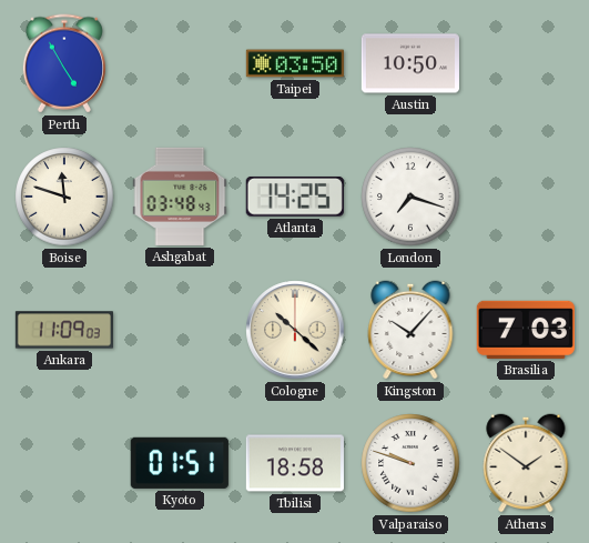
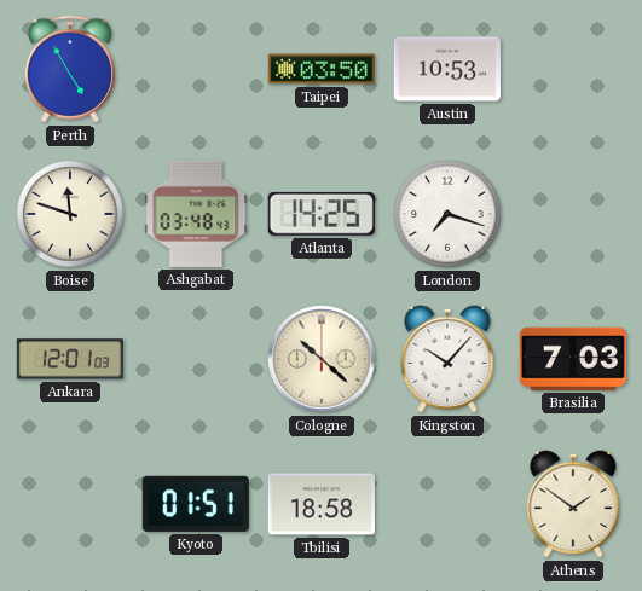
Austin: 10:50 -> 10:53
Ankara: 11:09 -> 12:01
Valparaiso: 9:48 -> none
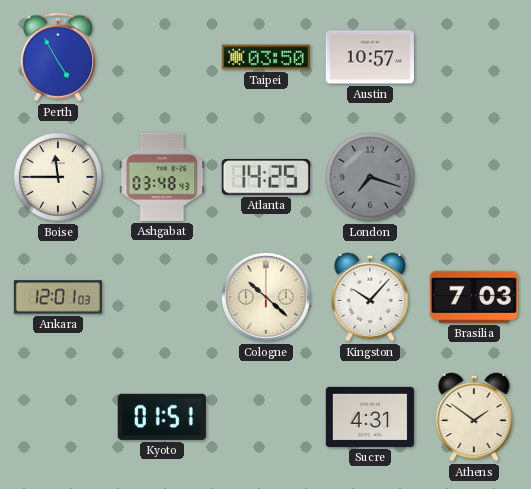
Austin: 10:53 -> 10:57
Boise: 11:48 -> 11:45
London dial: white -> grey
Tbilisi: 18:58 -> none
Sucre: none -> 4:31
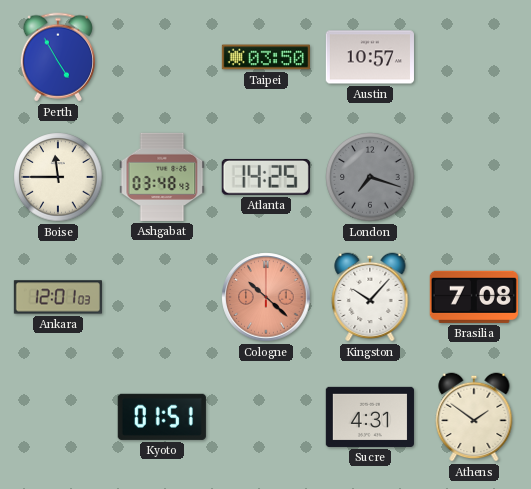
Cologne dial: cream -> salmon
Brasilia: 7:03 -> 7:08
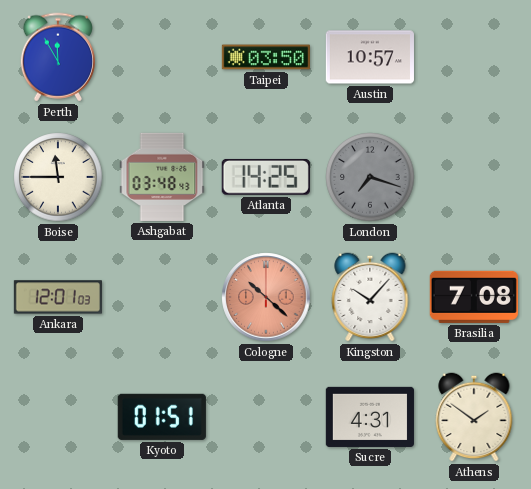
Perth: 4:55 -> 11:55
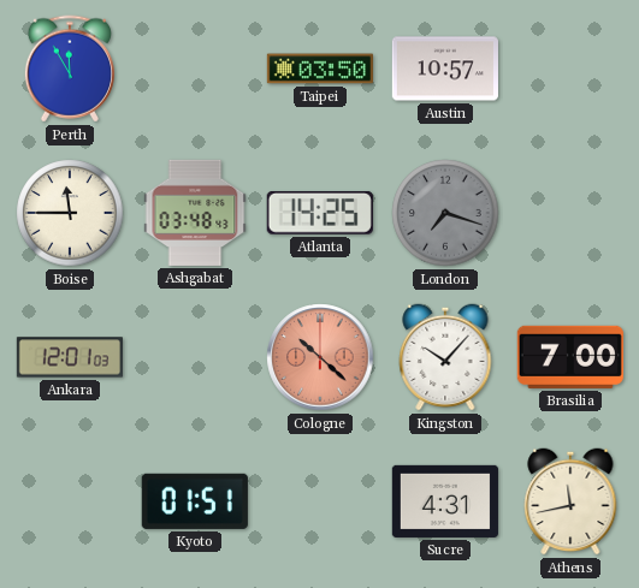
Brasilia: 7:08 -> 7:00
Athens: 1:51 -> 11:43
